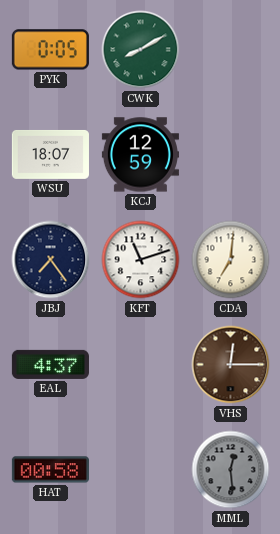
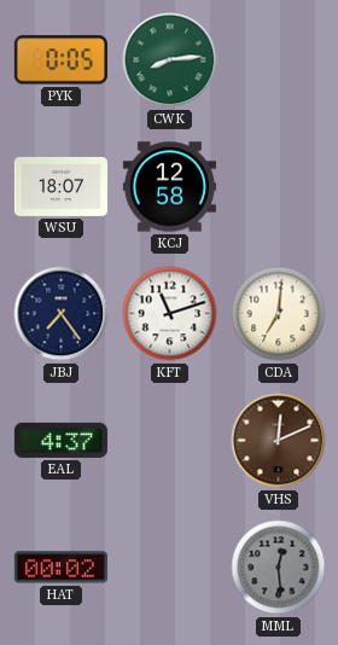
CWK: 8:10 -> 8:14
KCJ: 12:59 -> 12:58
VHS: 12:15 -> 12:11
HAT: 00:58 -> 00:02
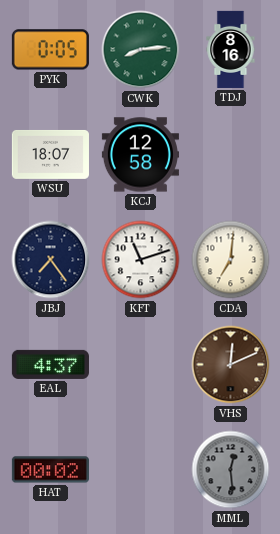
TDJ: none -> 8:16
